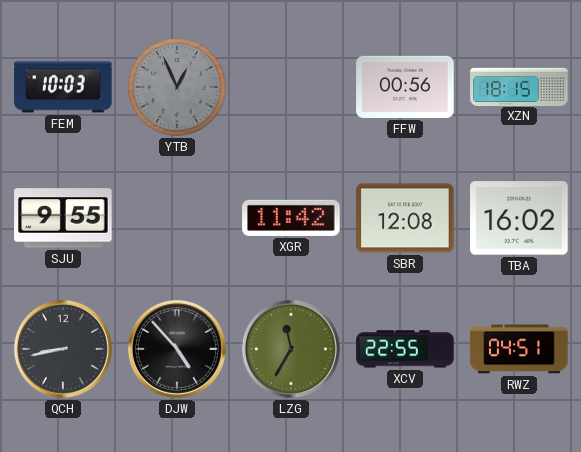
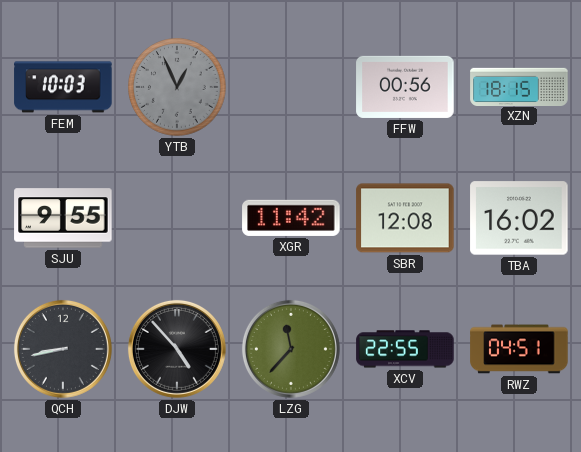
LZG: 11:35 -> 11:37
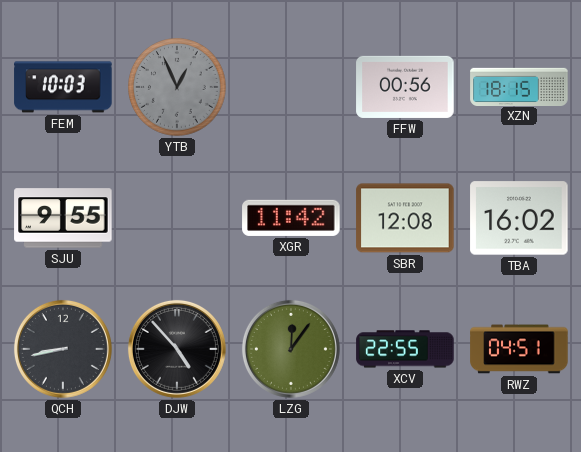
LZG: 11:37 -> 12:06
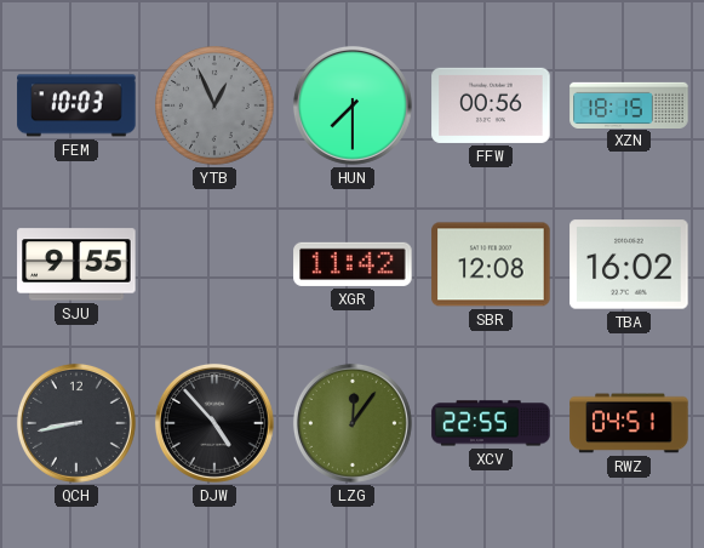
HUN: none -> 7:30
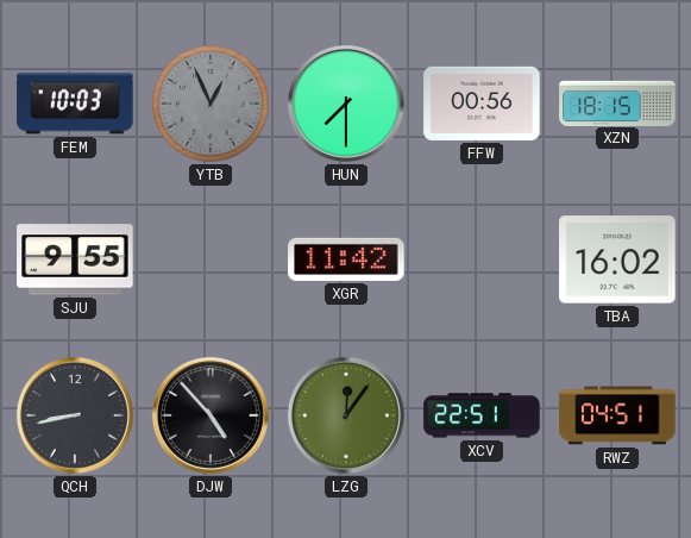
SBR: 12:08 -> none
XCV: 22:55 -> 22:51
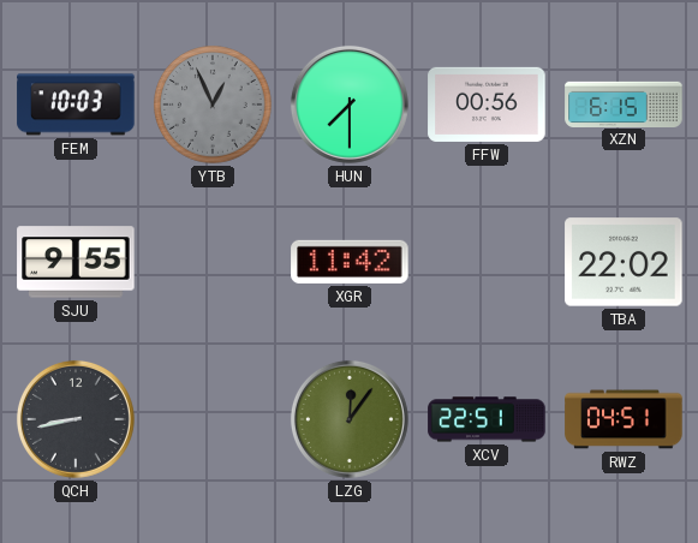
XZN: 18:15 -> 6:15
TBA: 16:02 -> 22:02
DJW: 4:53 -> none
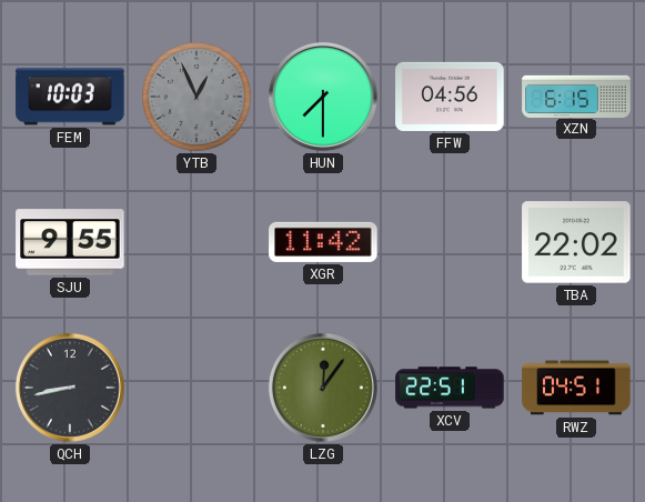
FFW: 00:56 -> 04:56
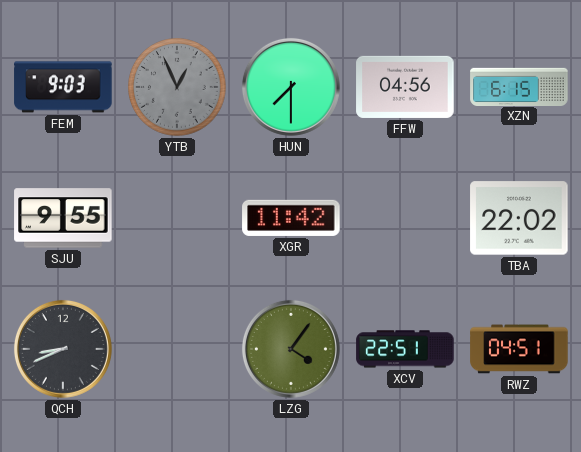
FEM: 10:03 -> 9:03
QCH: 8:43 -> 8:41
LZG: 12:06 -> 4:06
